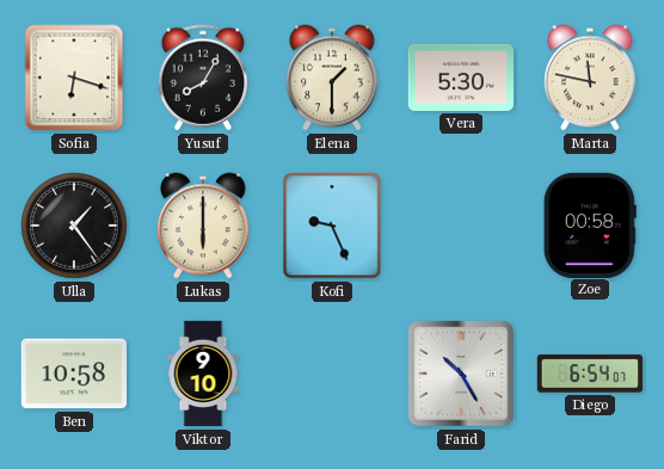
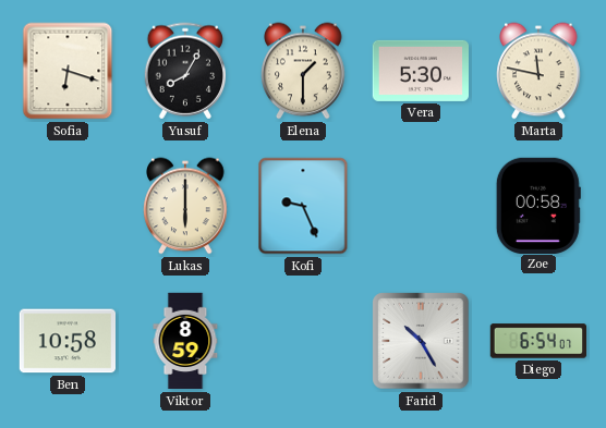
Ulla: 1:24 -> none
Viktor: 9:10 -> 8:59
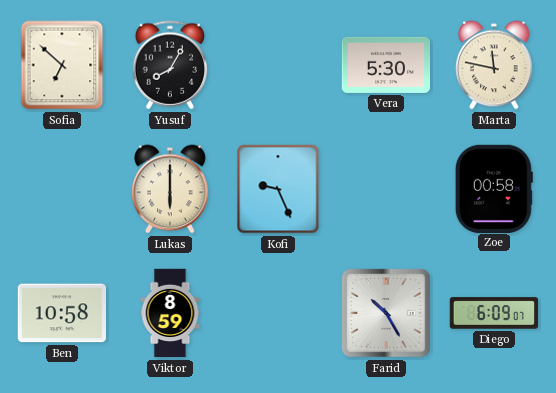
Sofia: 6:18 -> 6:52
Elena: 1:30 -> none
Diego: 6:54 -> 6:09
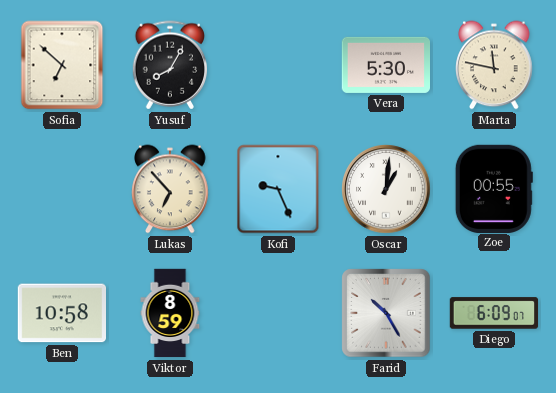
Lukas: 6:00 -> 6:53
Oscar: none -> 1:01
Zoe: 00:58 -> 00:55
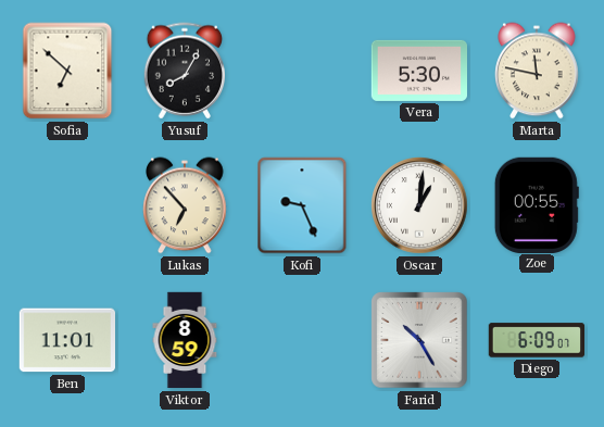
Ben: 10:58 -> 11:01
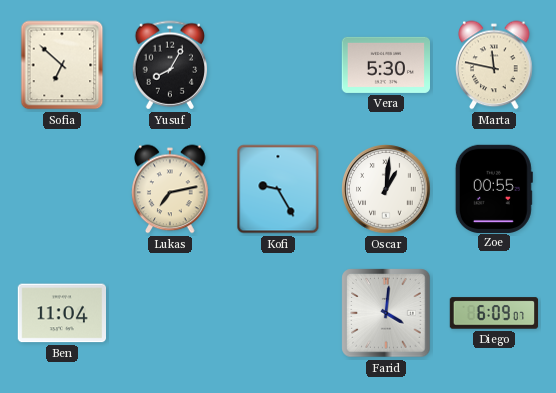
Lukas: 6:53 -> 7:13
Kofi: 9:26 -> 9:25
Ben: 11:01 -> 11:04
Viktor: 8:59 -> none
Farid: 10:25 -> 4:01
